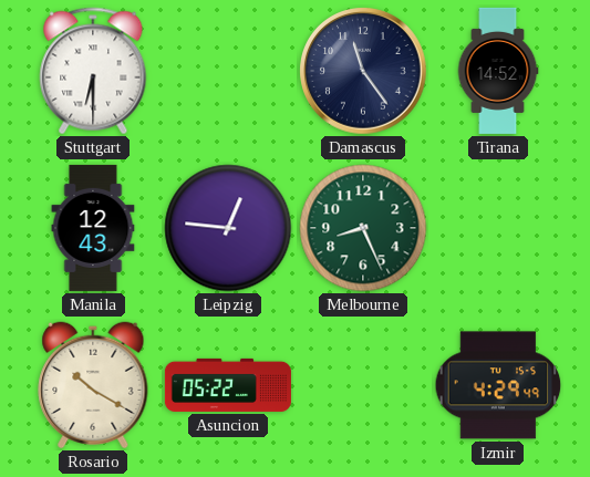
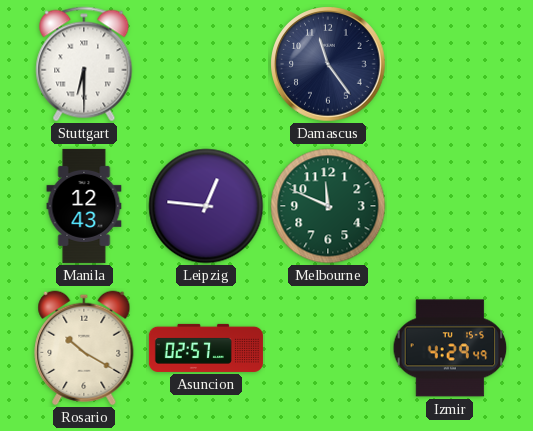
Tirana: 14:52 -> none
Melbourne: 8:26 -> 11:49
Asuncion: 05:22 -> 02:57
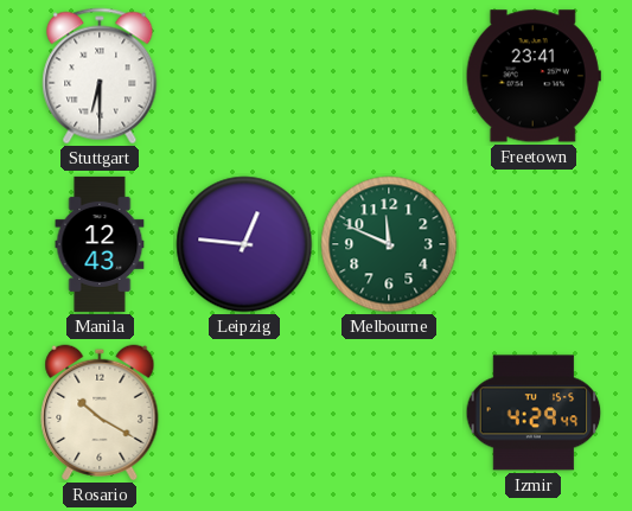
Damascus: 11:24 -> none
Freetown: none -> 23:41
Asuncion: 02:57 -> none
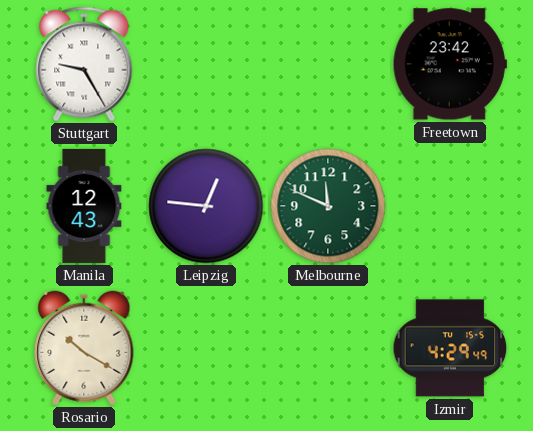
Stuttgart: 6:30 -> 9:25
Freetown: 23:41 -> 23:42
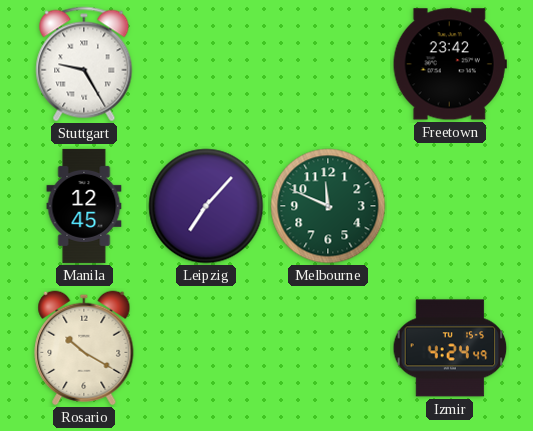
Manila: 12:43 -> 12:45
Leipzig: 12:46 -> 7:07
Izmir: 4:29 -> 4:24
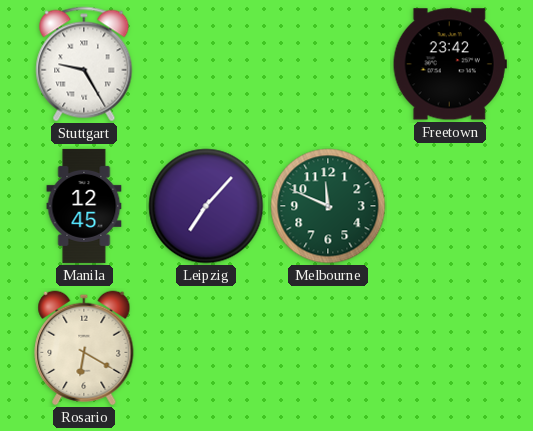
Rosario: 10:20 -> 6:20
Izmir: 4:24 -> none
